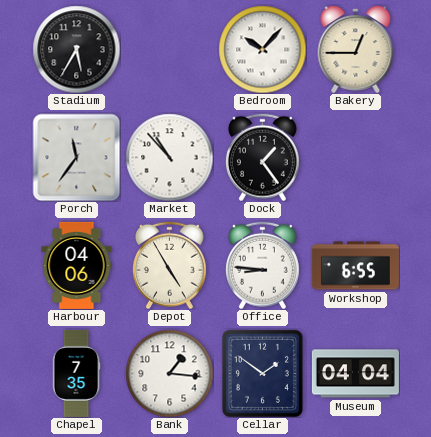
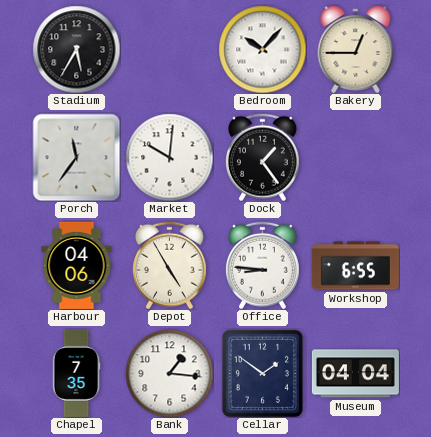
Market: 10:53 -> 10:01
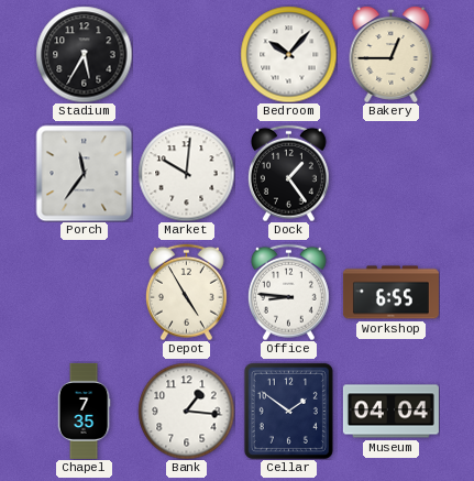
Harbour: 04:06 -> none
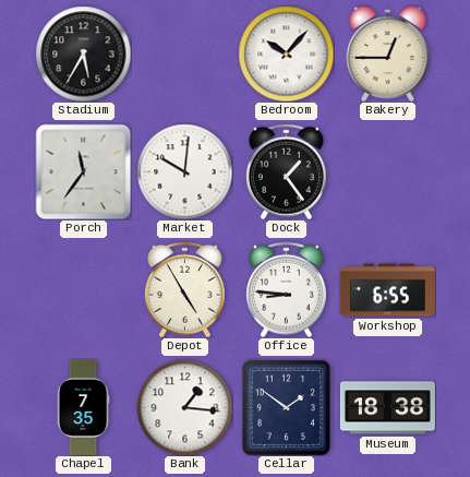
Museum: 04:04 -> 18:38
